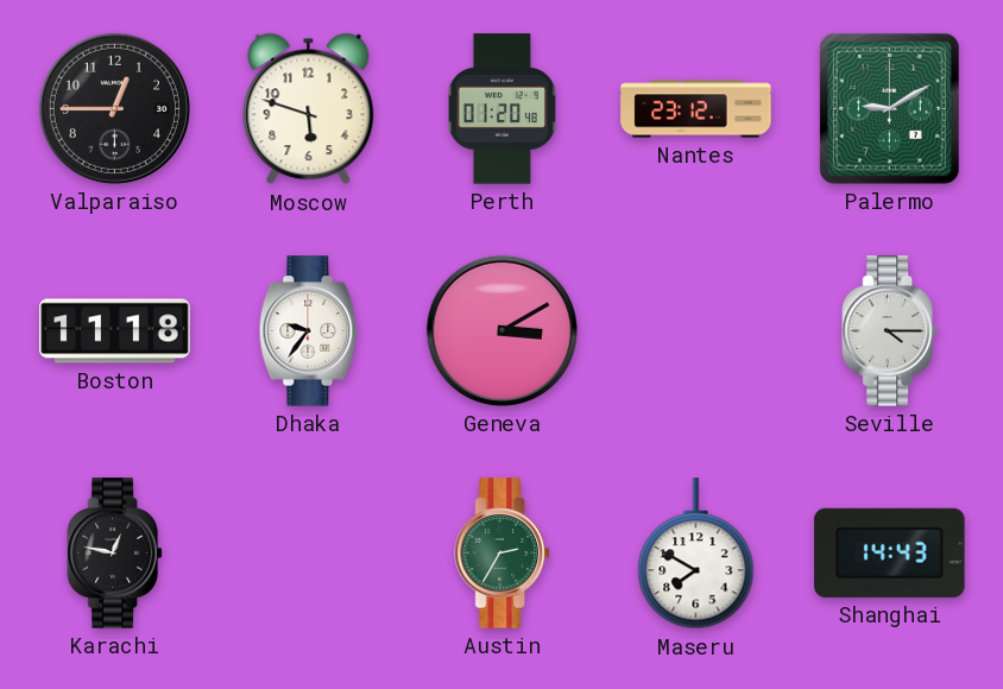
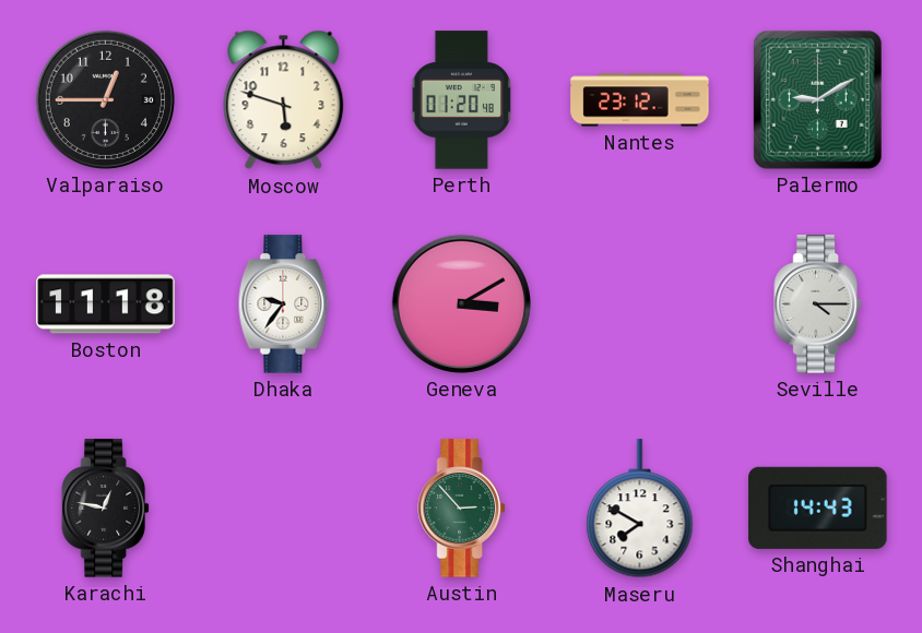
Austin: 2:35 -> 2:53
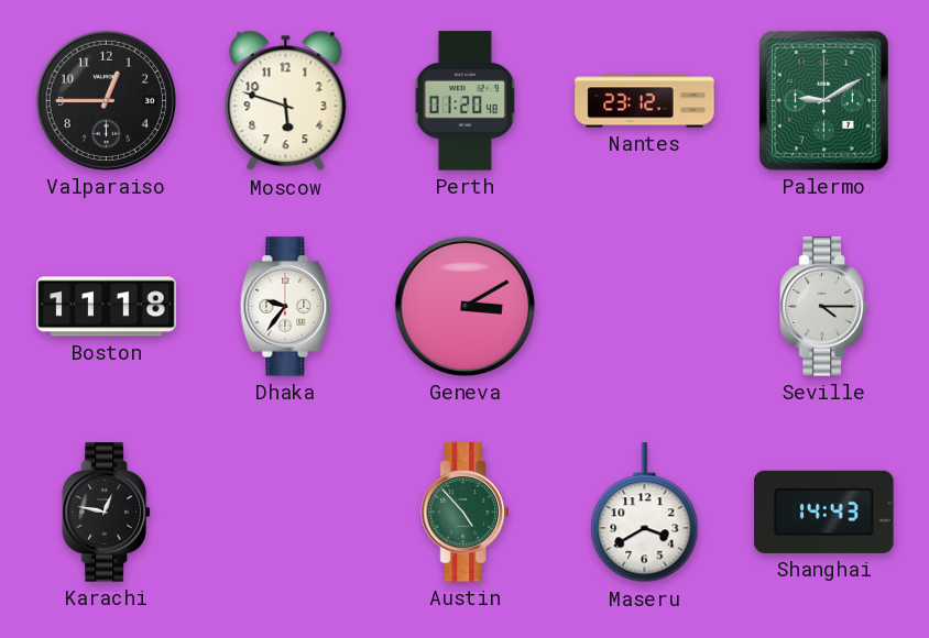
Austin: 2:53 -> 4:53
Maseru: 7:50 -> 3:40
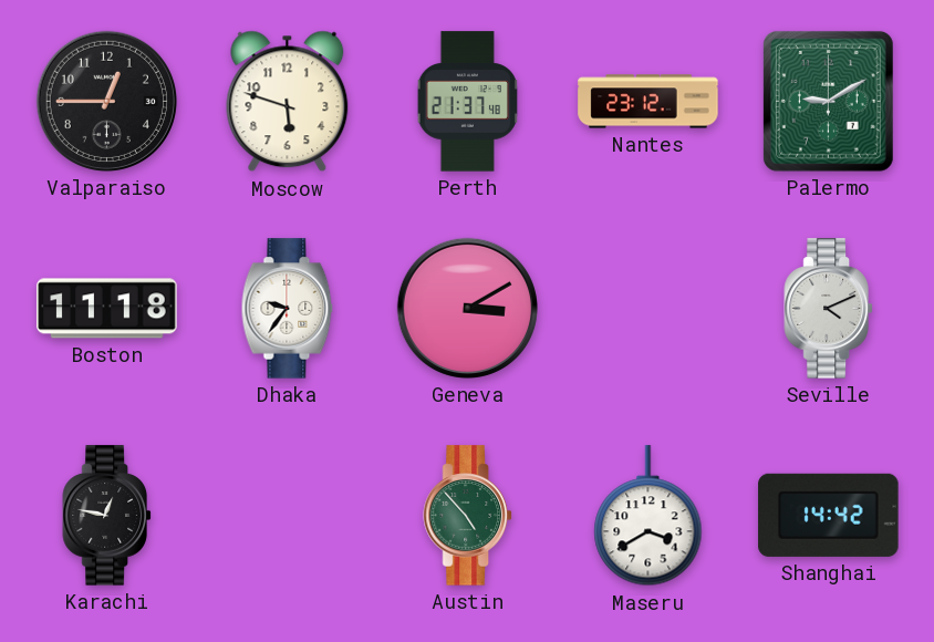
Perth: 01:20 -> 21:37
Seville: 4:15 -> 4:11
Shanghai: 14:43 -> 14:42
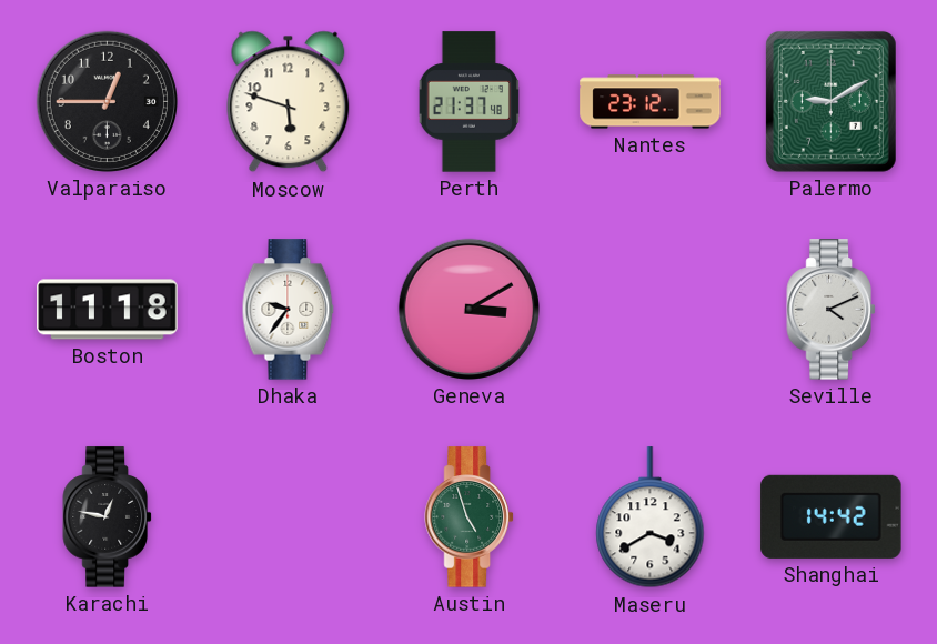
Austin: 4:53 -> 4:57
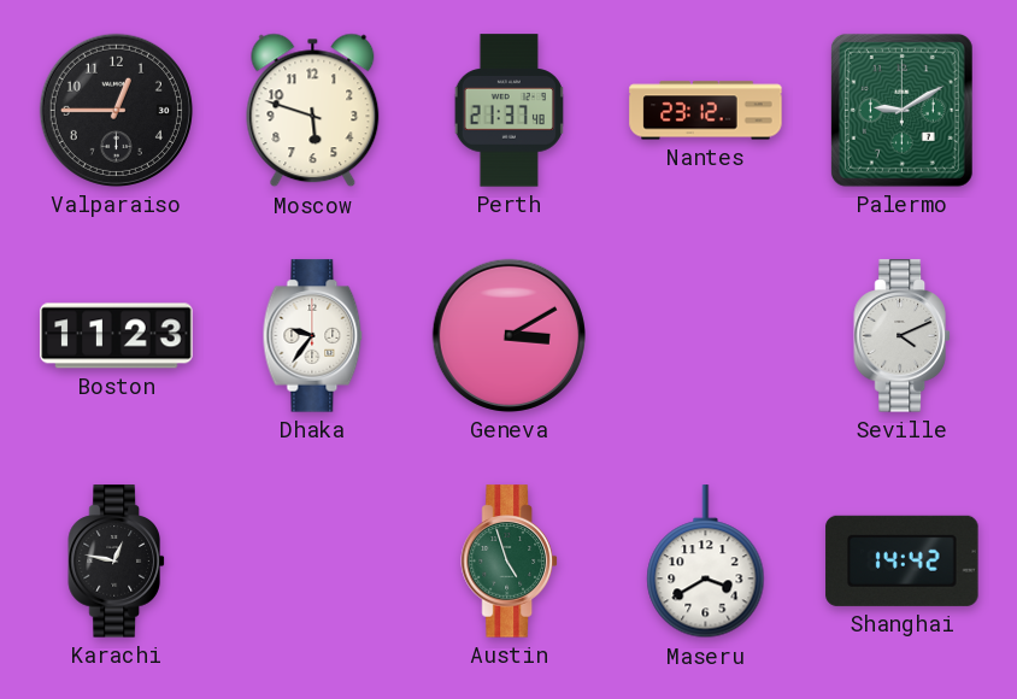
Boston: 11:18 -> 11:23
